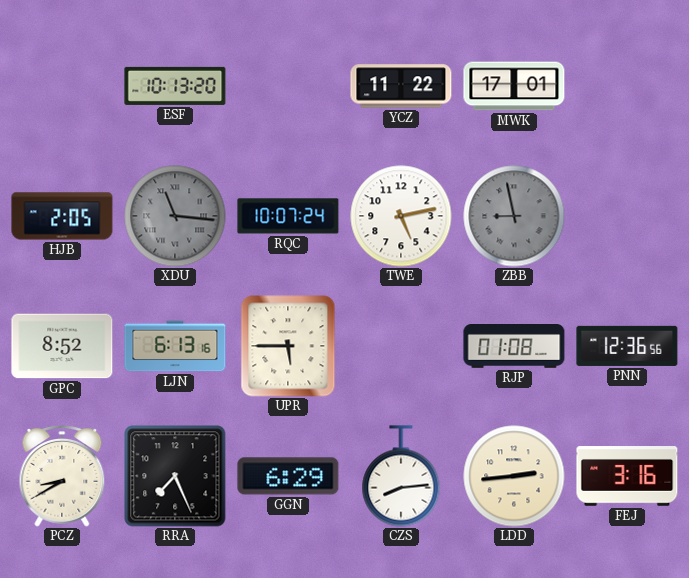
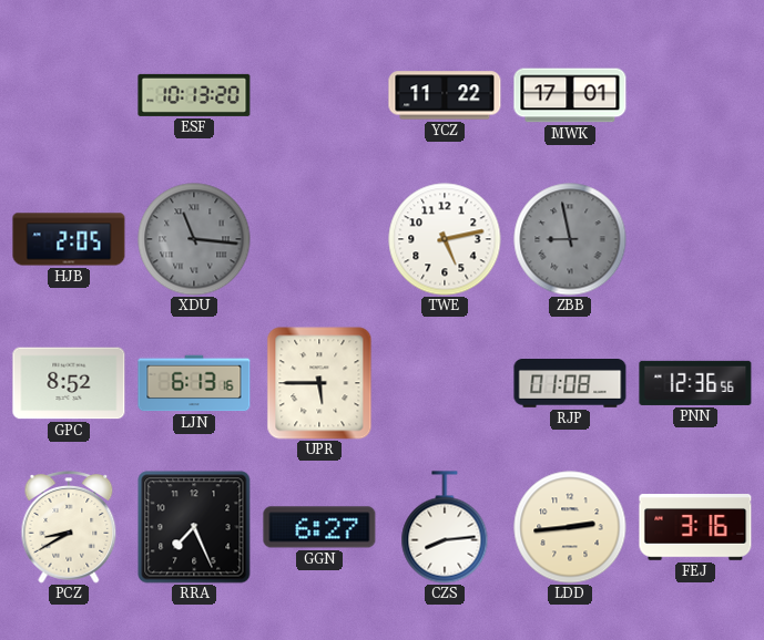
RQC: 10:07 -> none
GGN: 6:29 -> 6:27
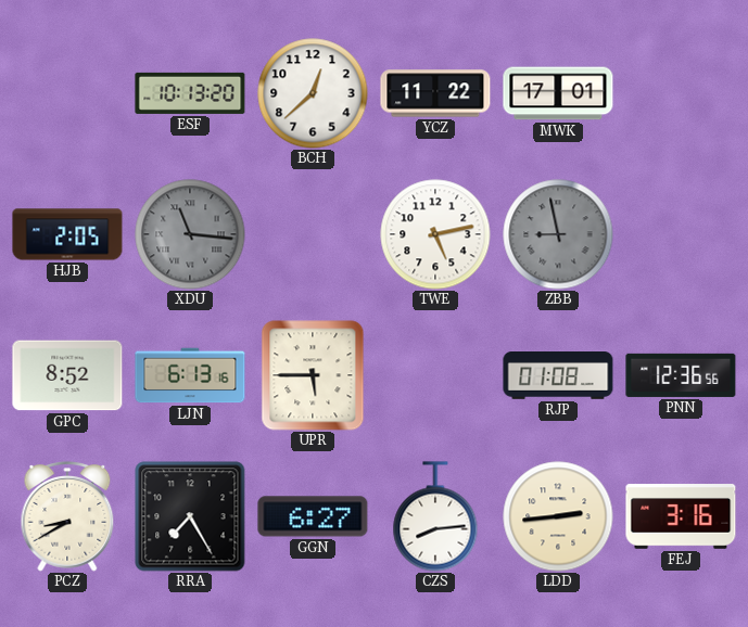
BCH: none -> 12:38
RRA: 7:26 -> 7:25
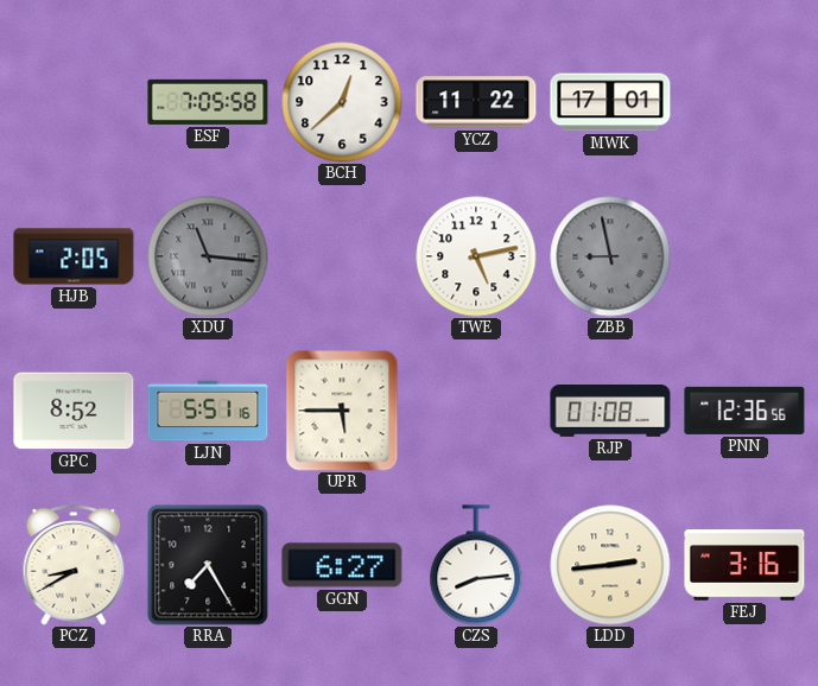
ESF: 10:13 -> 7:05
LJN: 6:13 -> 5:51
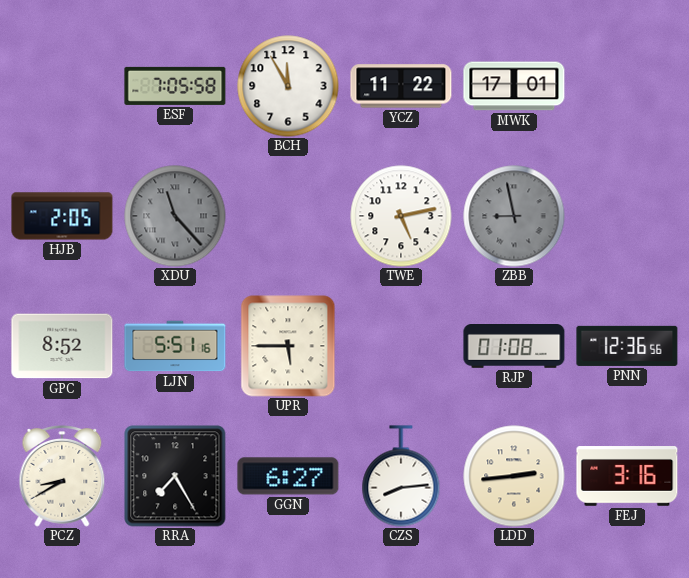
BCH: 12:38 -> 11:55
XDU: 11:16 -> 11:23
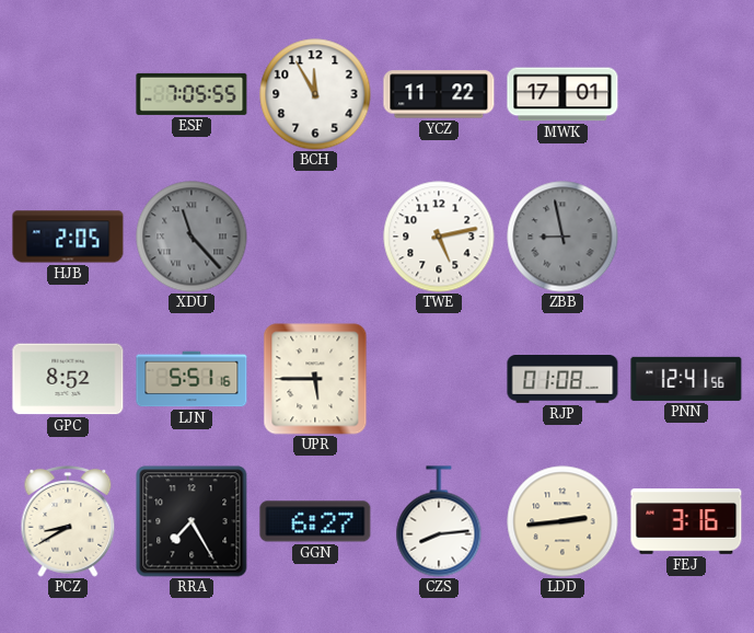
ESF: 7:05:58 -> 7:05:55
PNN: 12:36 -> 12:41
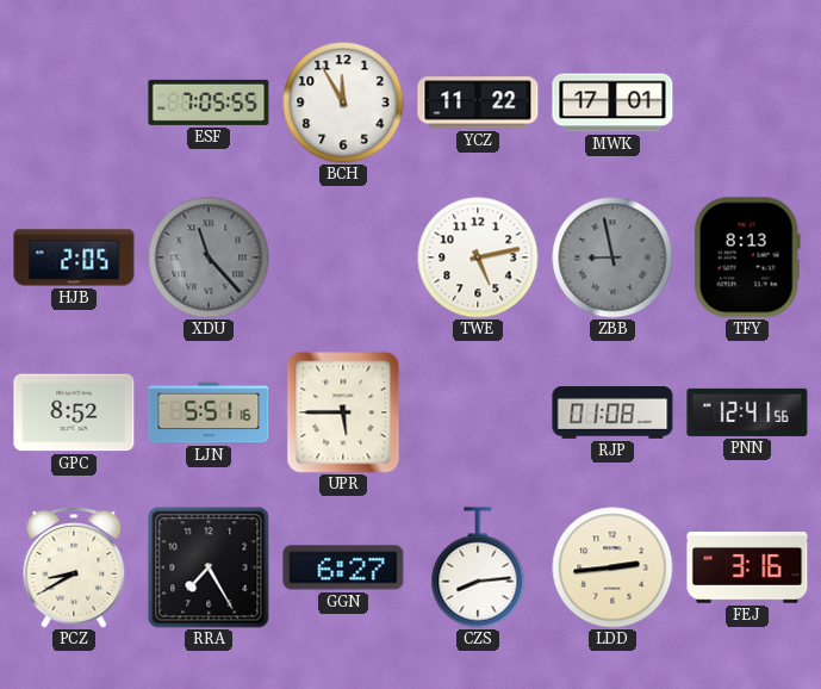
TFY: none -> 8:13
